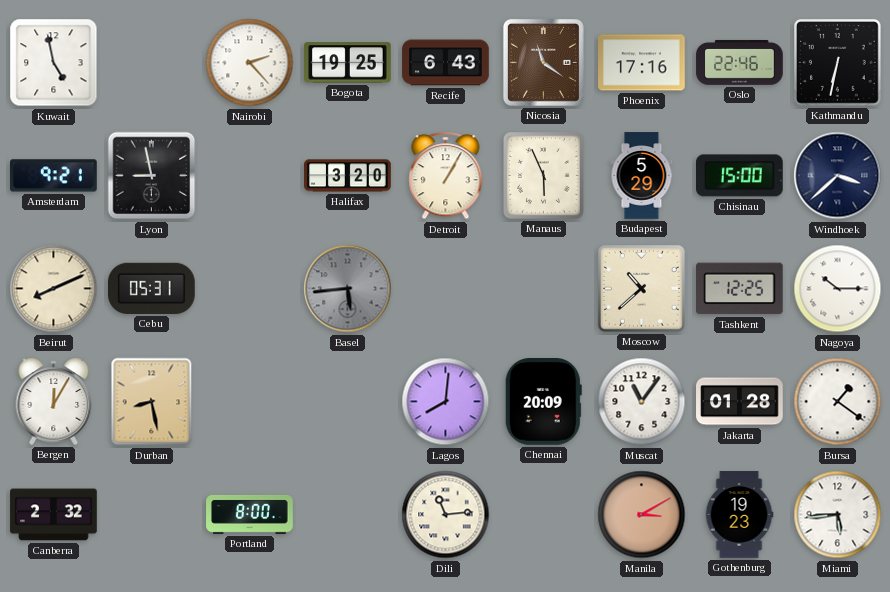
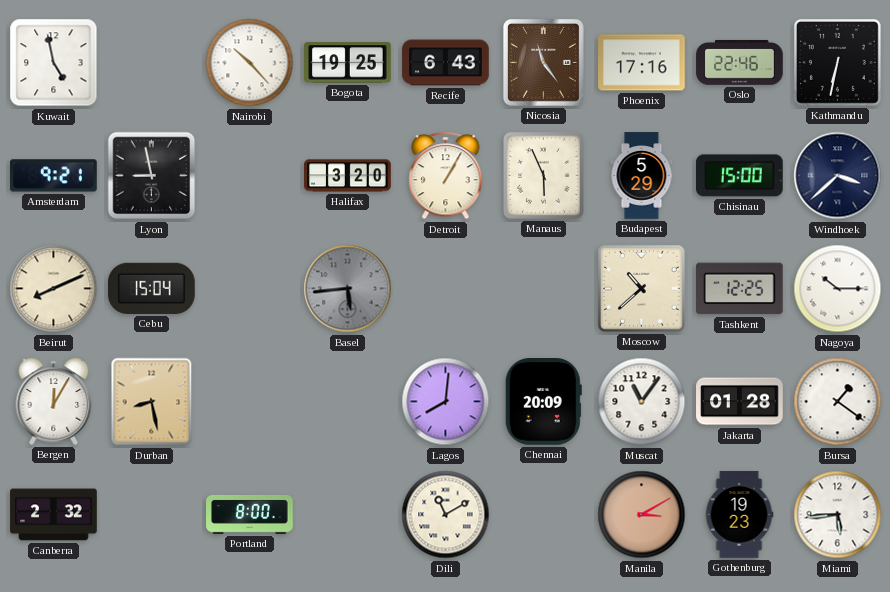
Nairobi: 2:23 -> 10:23
Nicosia: 11:21 -> 11:24
Cebu: 05:31 -> 15:04
Dili: 11:14 -> 11:10
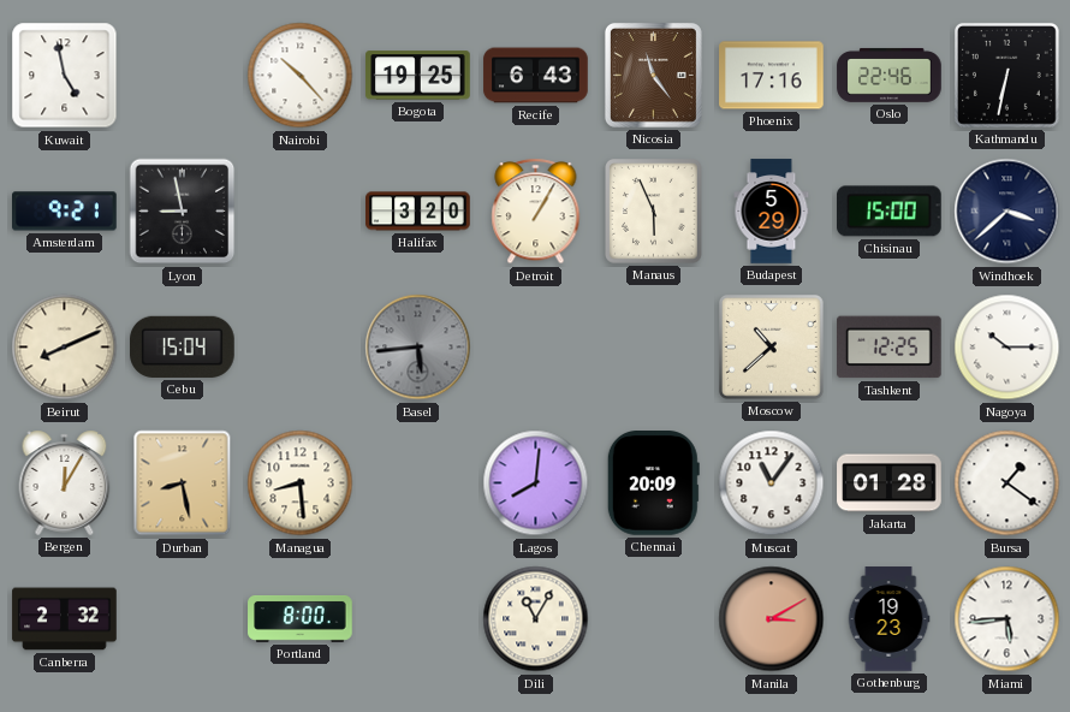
Managua: none -> 8:29
Dili: 11:10 -> 11:05
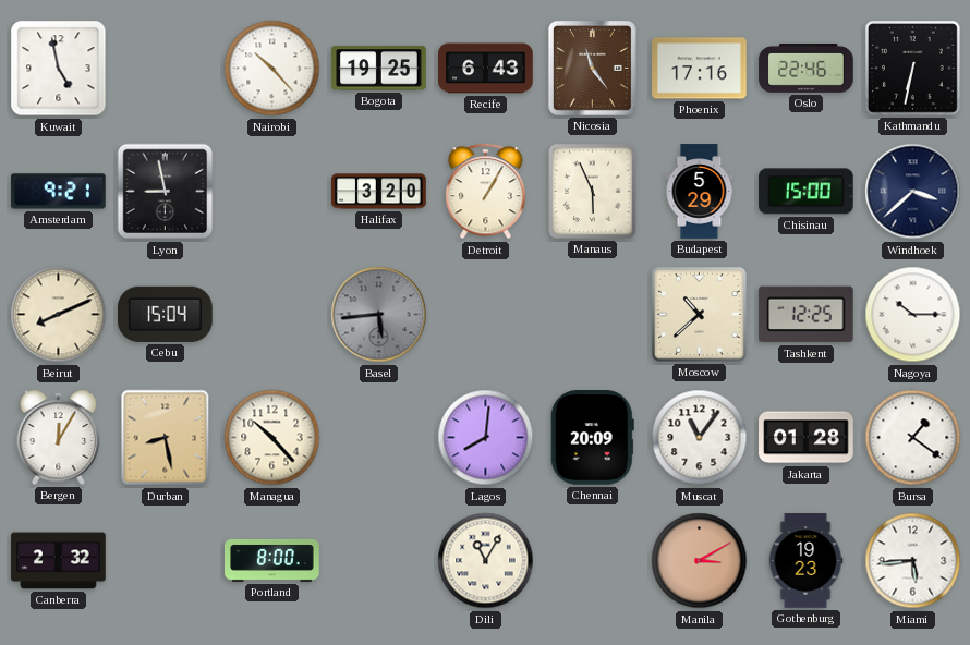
Managua: 8:29 -> 10:23
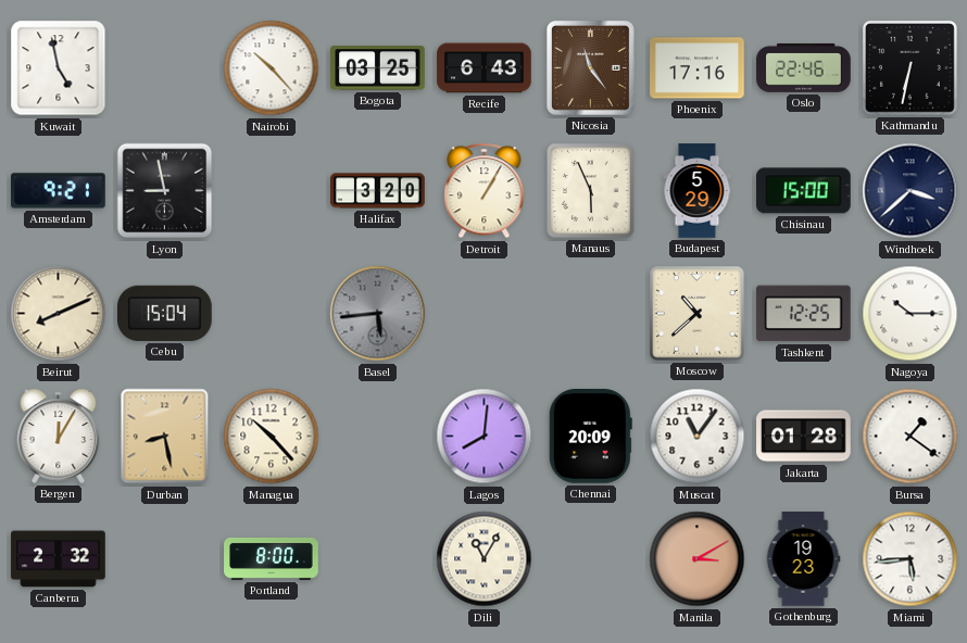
Bogota: 19:25 -> 03:25
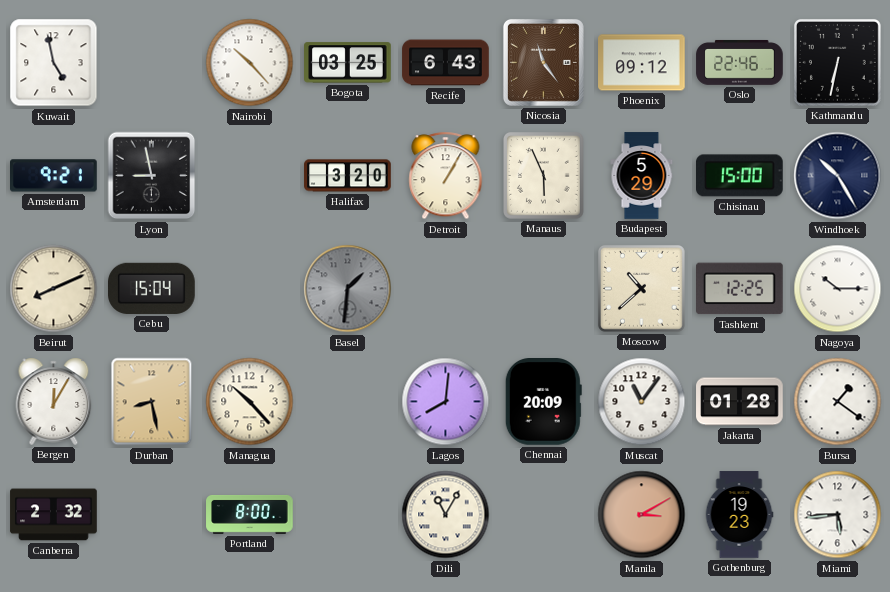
Phoenix: 17:16 -> 09:12
Windhoek: 3:38 -> 10:25
Basel: 5:44 -> 1:31
